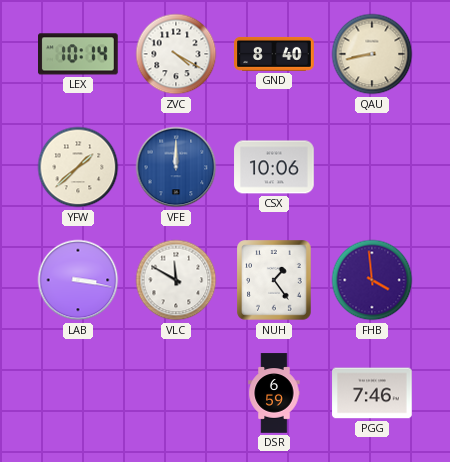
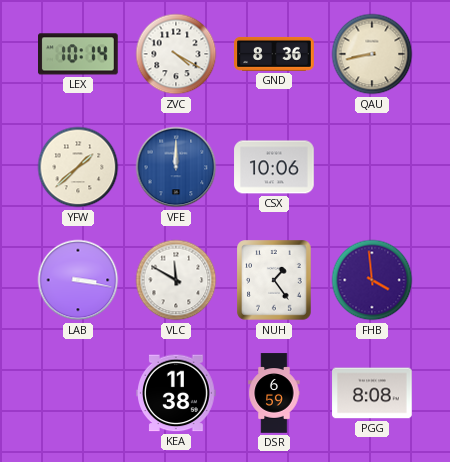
GND: 8:40 -> 8:36
KEA: none -> 11:38
PGG: 7:46 -> 8:08
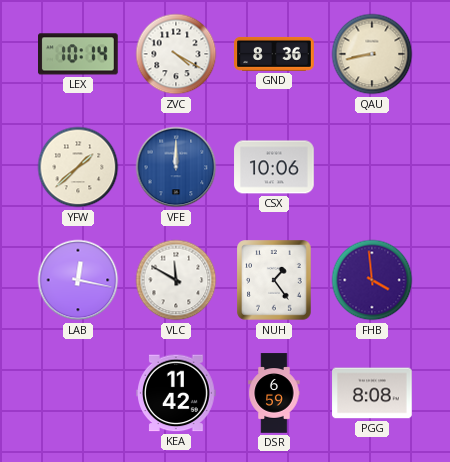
LAB: 3:17 -> 12:17
KEA: 11:38 -> 11:42
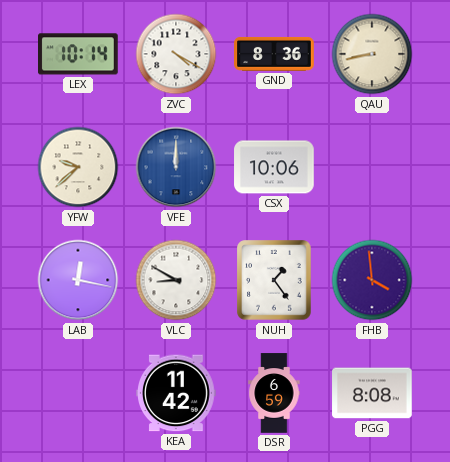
YFW: 1:38 -> 9:38
VLC: 11:50 -> 8:50
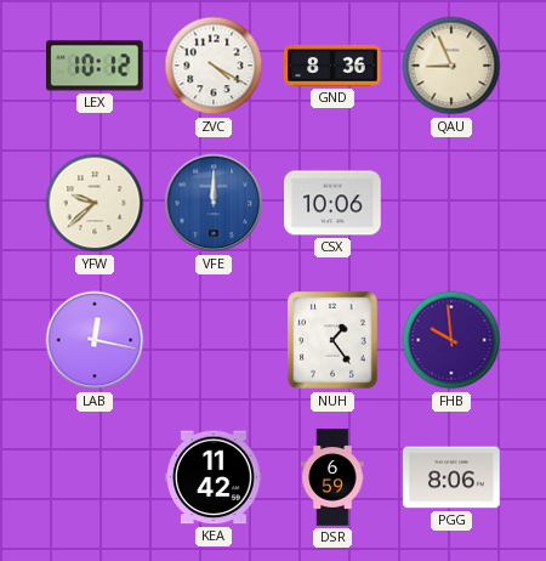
LEX: 10:14 -> 10:12
QAU: 8:43 -> 8:56
VLC: 8:50 -> none
FHB: 3:59 -> 9:59
PGG: 8:08 -> 8:06
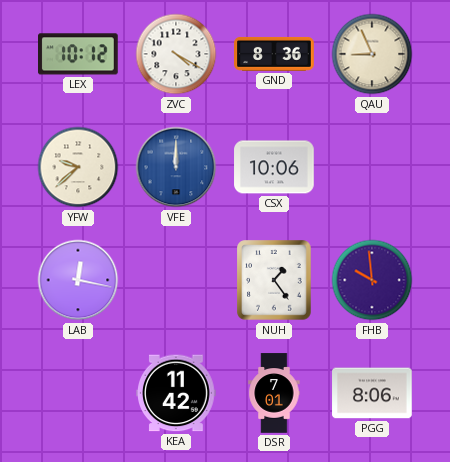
DSR: 6:59 -> 7:01
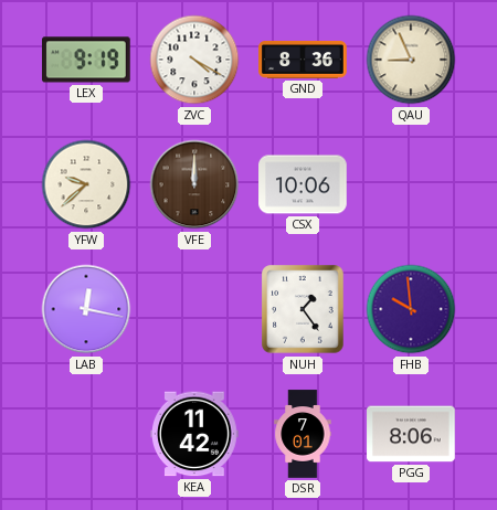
LEX: 10:12 -> 9:19
VFE dial: blue -> brown
